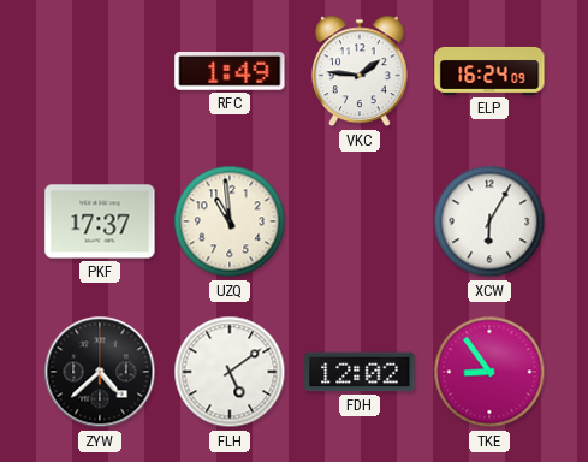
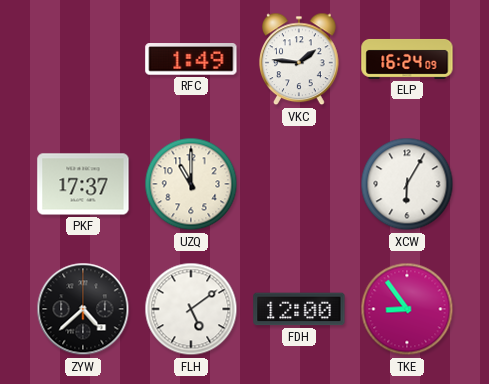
UZQ: 10:59 -> 11:00
FDH: 12:02 -> 12:00
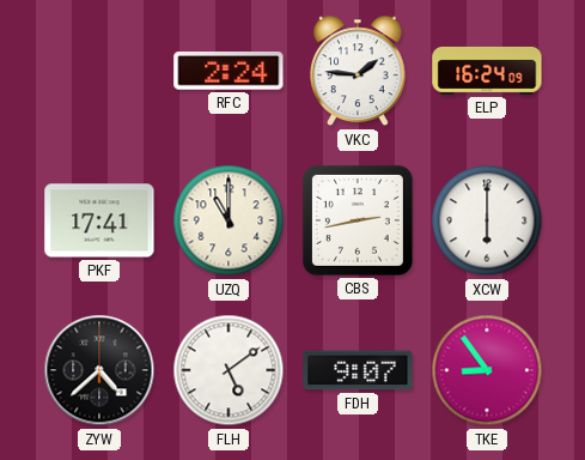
RFC: 1:49 -> 2:24
PKF: 17:37 -> 17:41
CBS: none -> 2:43
XCW: 6:05 -> 6:00
FDH: 12:00 -> 9:07
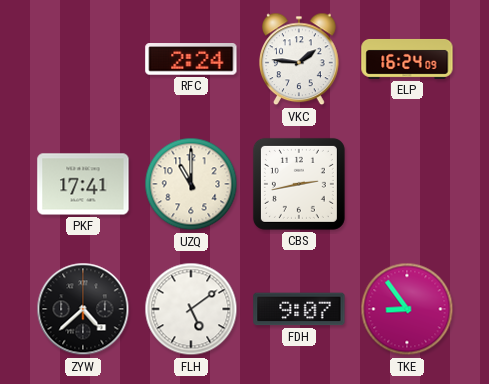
XCW: 6:00 -> none
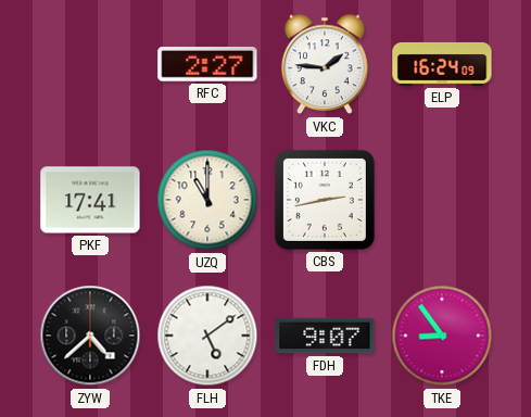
RFC: 2:24 -> 2:27
